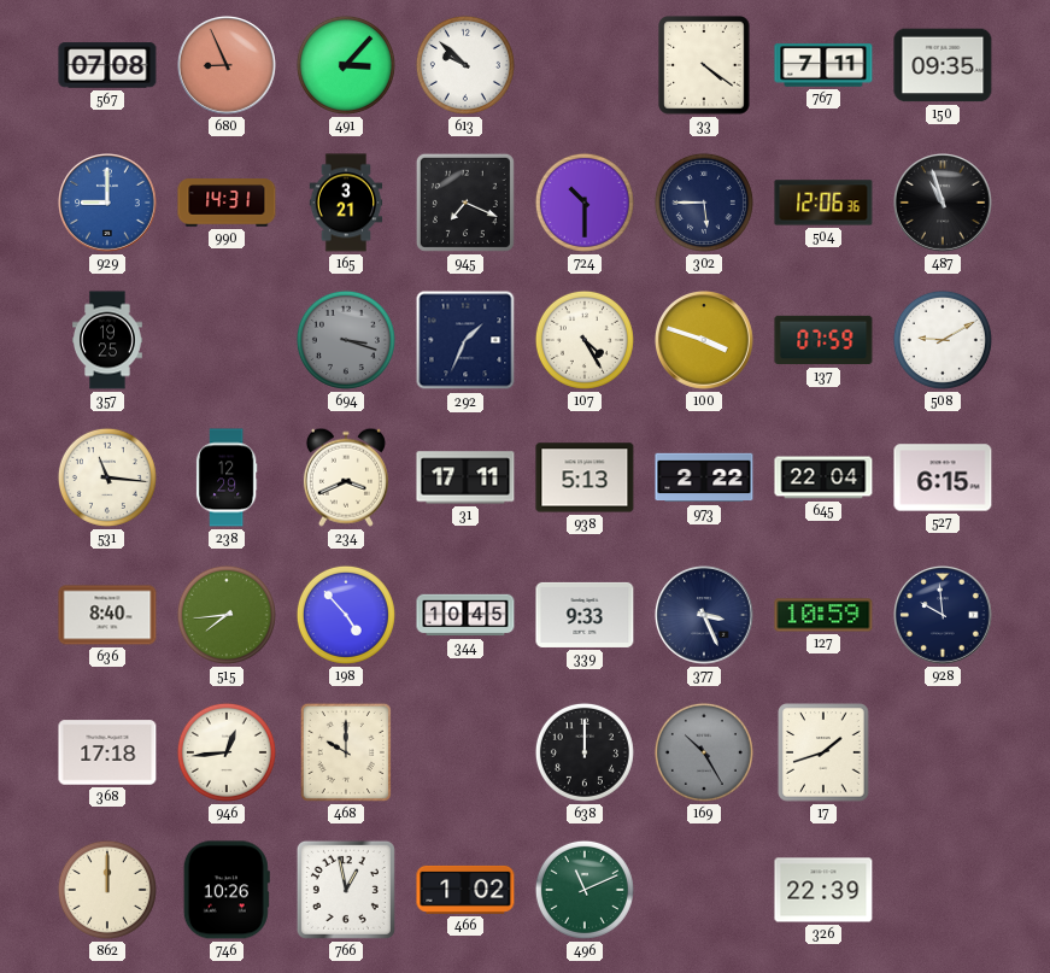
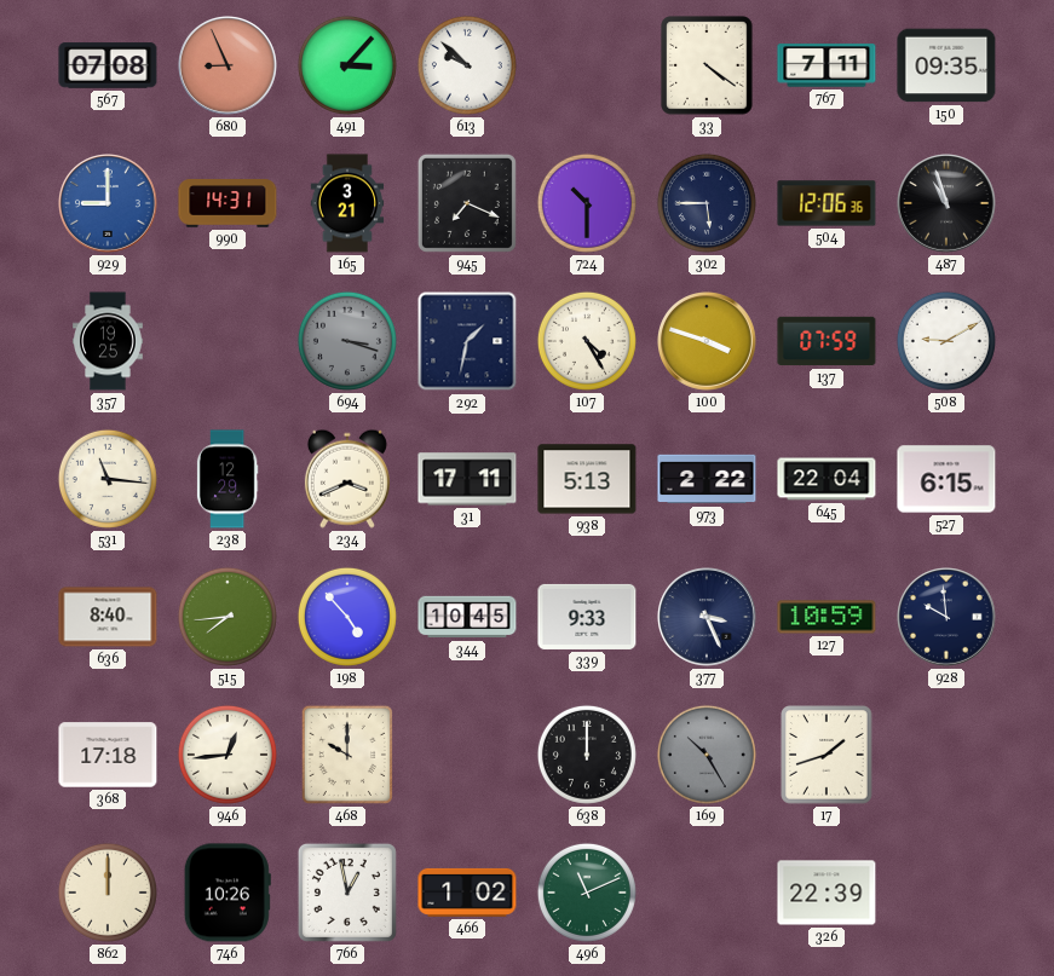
292: 1:34 -> 1:32
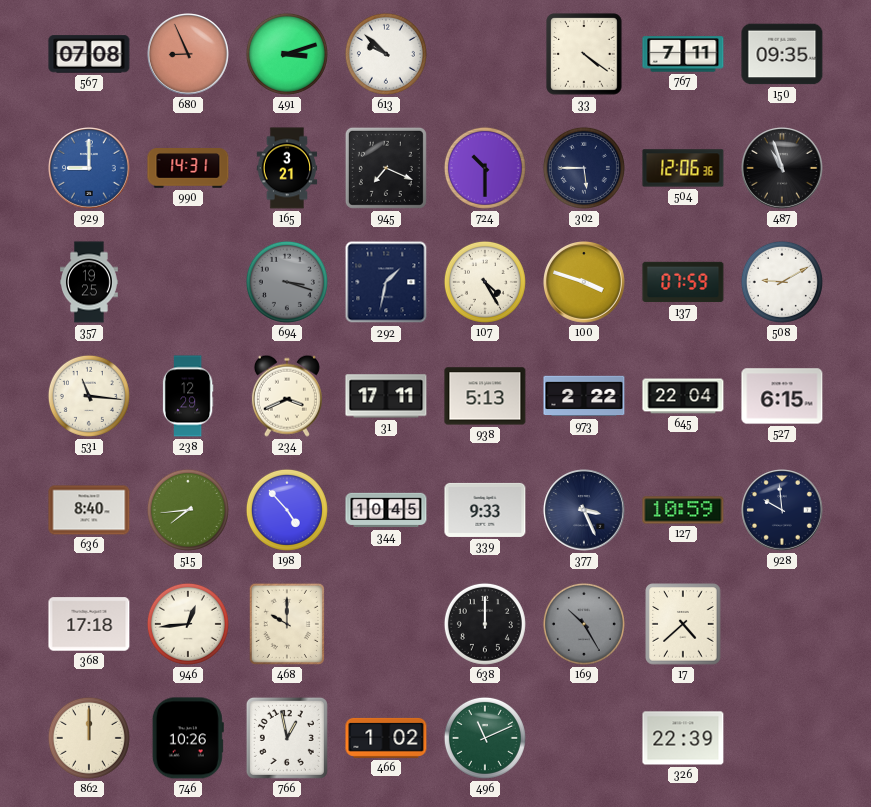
491: 3:07 -> 3:12
17: 1:42 -> 4:38
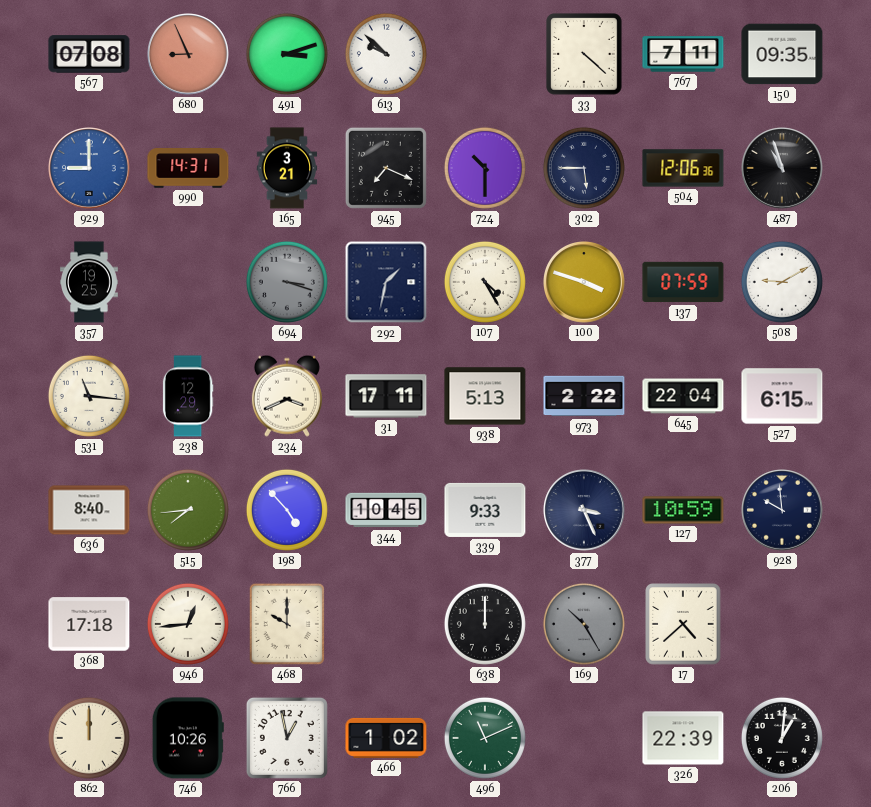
33: 4:21 -> 4:22
206: none -> 1:01
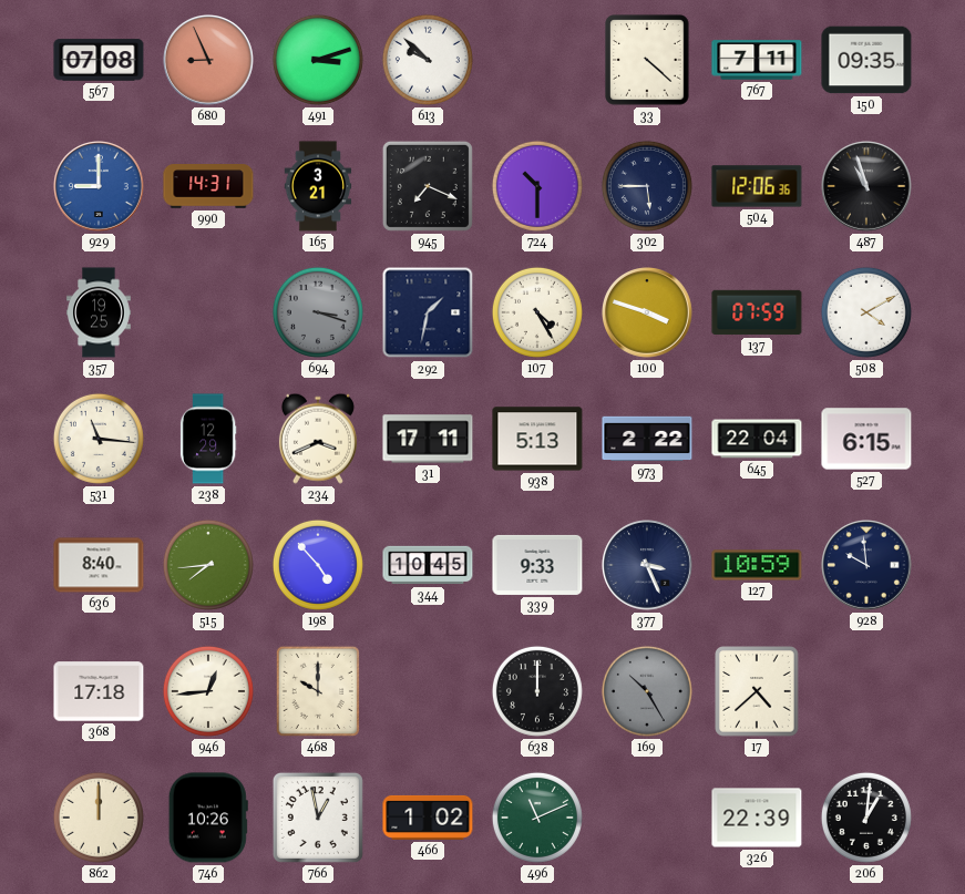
508: 9:10 -> 4:10
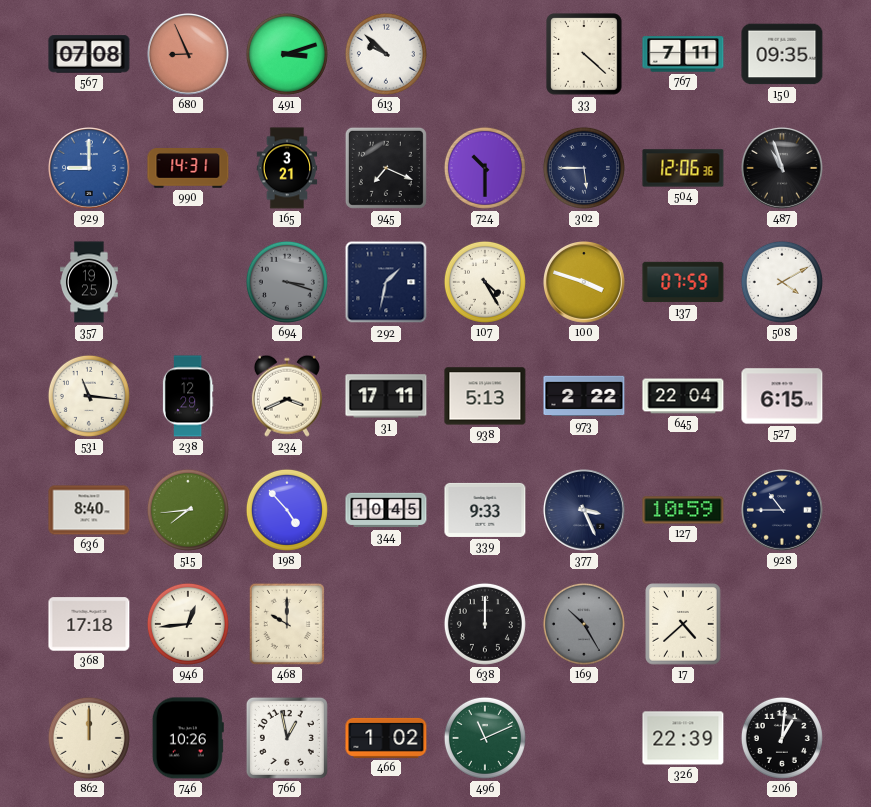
928: 9:59 -> 10:45
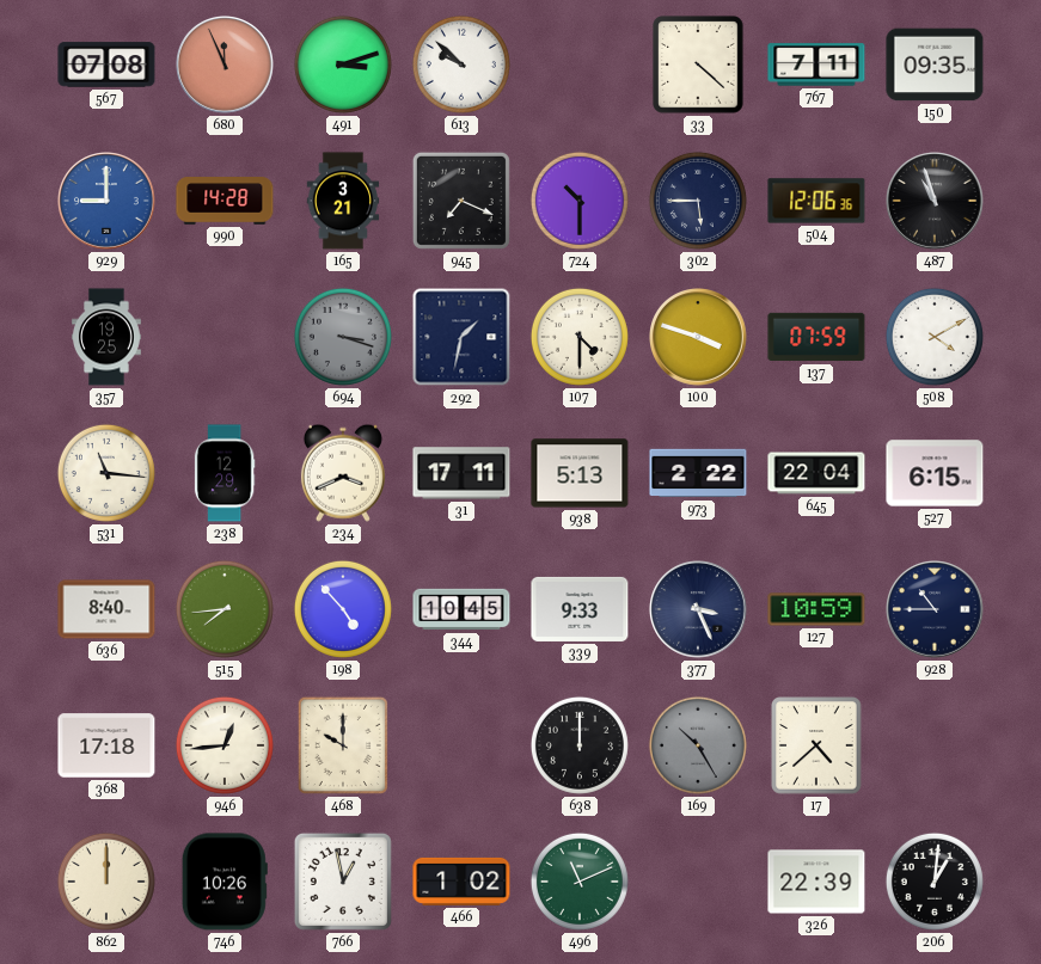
680: 8:56 -> 11:56
990: 14:31 -> 14:28
107: 4:25 -> 4:30
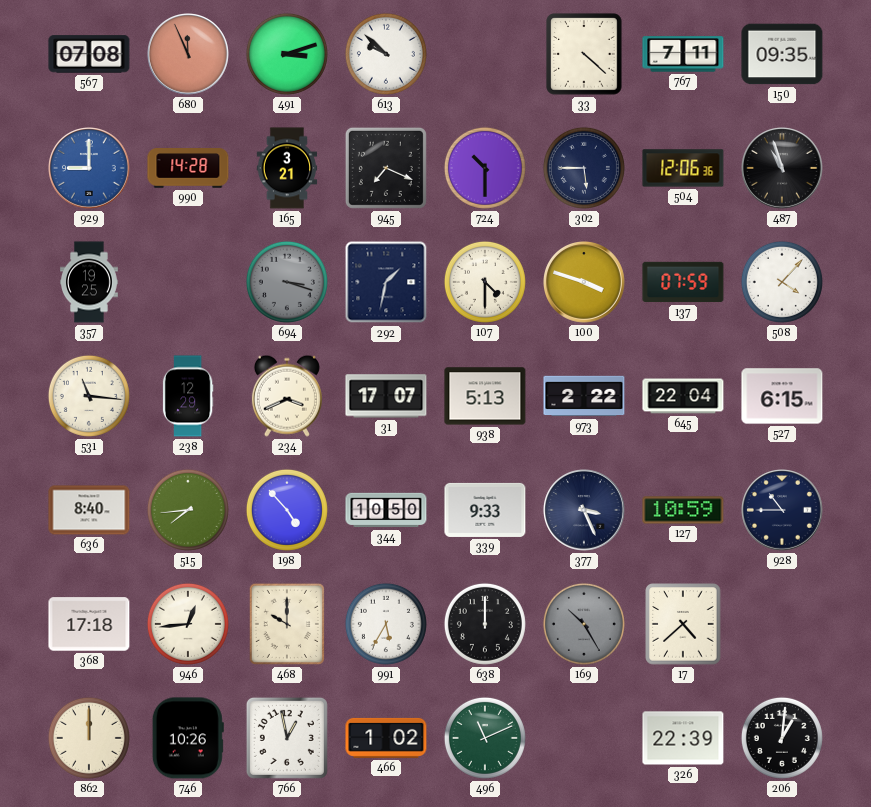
508: 4:10 -> 4:07
31: 17:11 -> 17:07
344: 10:45 -> 10:50
991: none -> 5:35
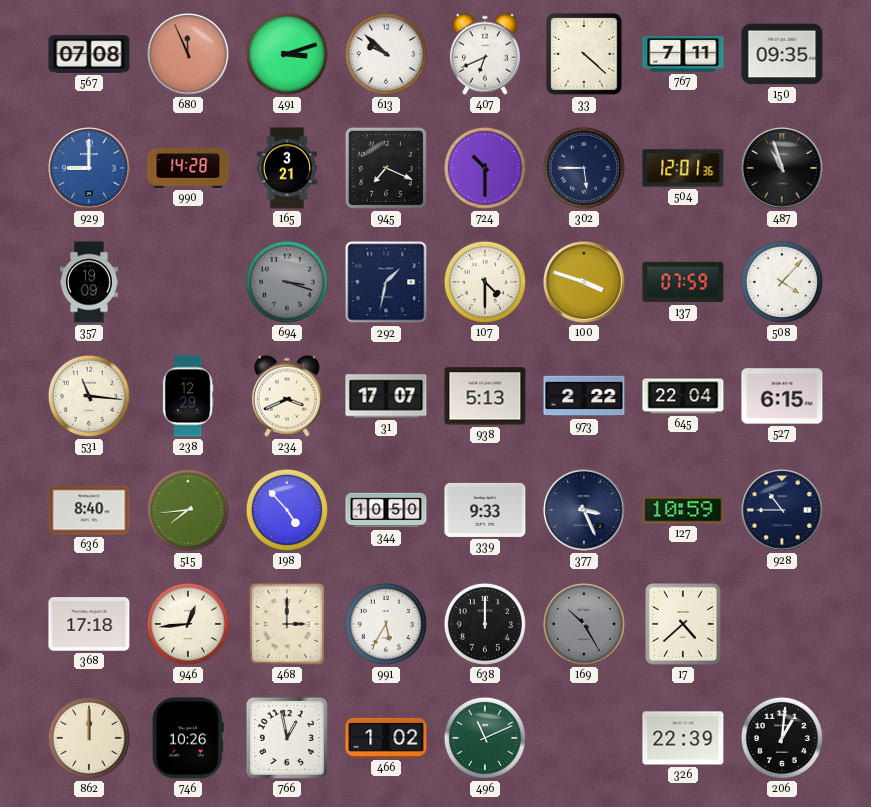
407: none -> 6:41
504: 12:06 -> 12:01
357: 19:25 -> 19:09
468: 10:00 -> 3:00
